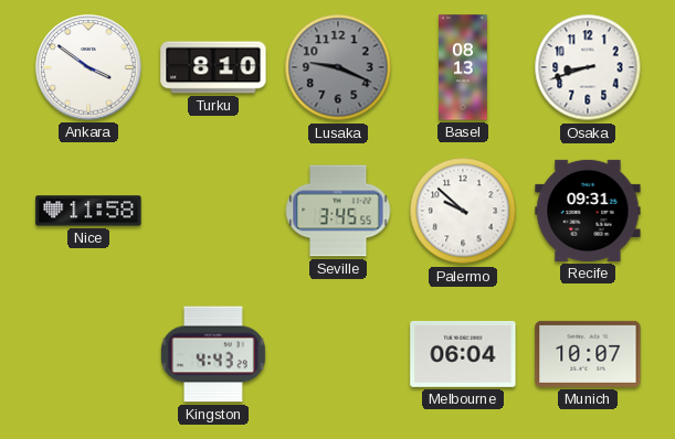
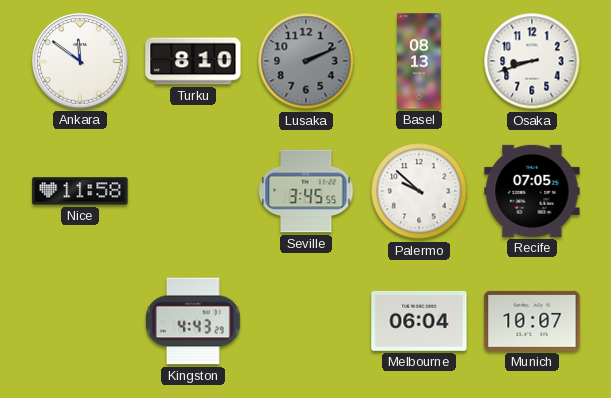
Ankara: 3:51 -> 11:51
Lusaka: 9:19 -> 2:11
Recife: 09:31 -> 07:05
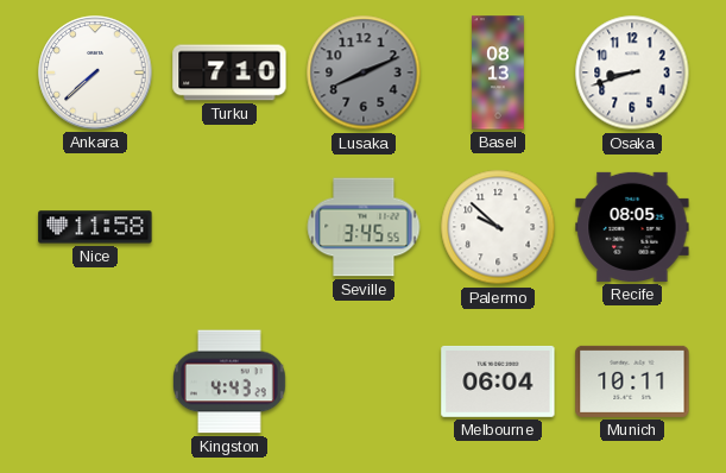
Ankara: 11:51 -> 7:38
Turku: 8:10 -> 7:10
Lusaka: 2:11 -> 8:11
Recife: 07:05 -> 08:05
Munich: 10:07 -> 10:11
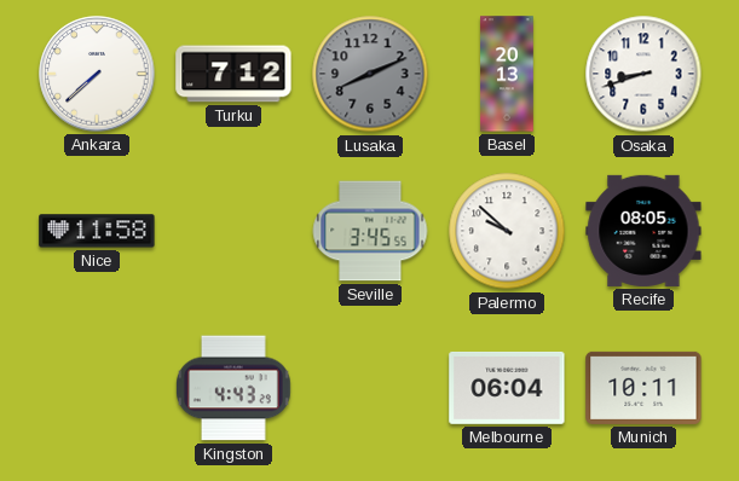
Turku: 7:10 -> 7:12
Basel: 08:13 -> 20:13
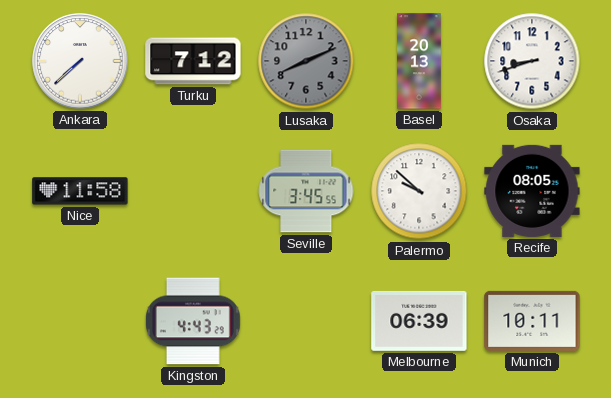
Melbourne: 06:04 -> 06:39
